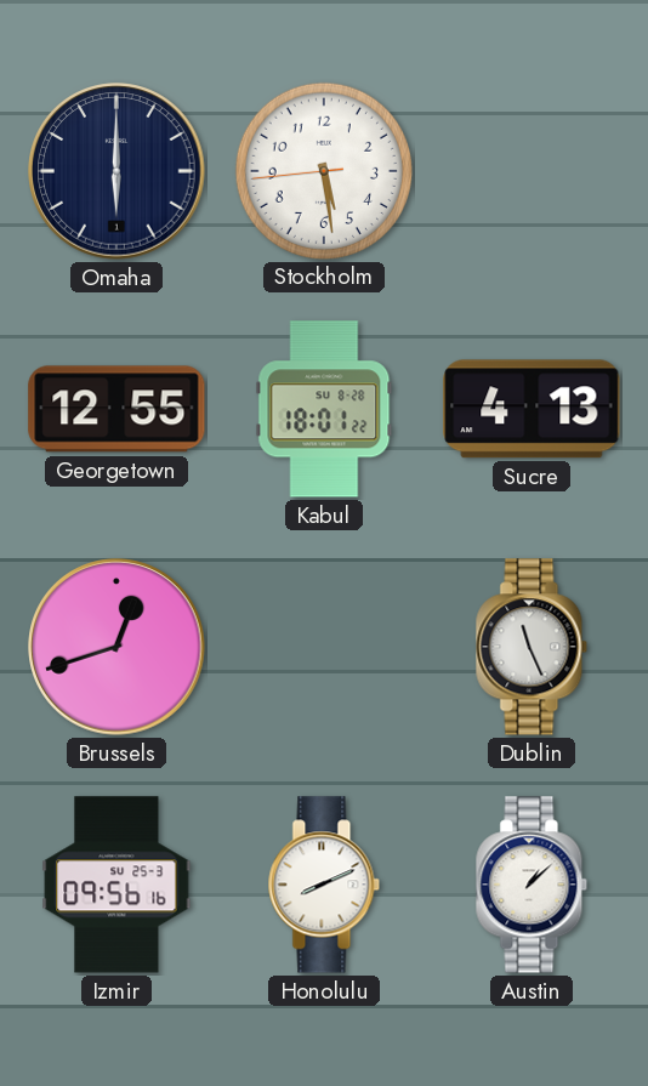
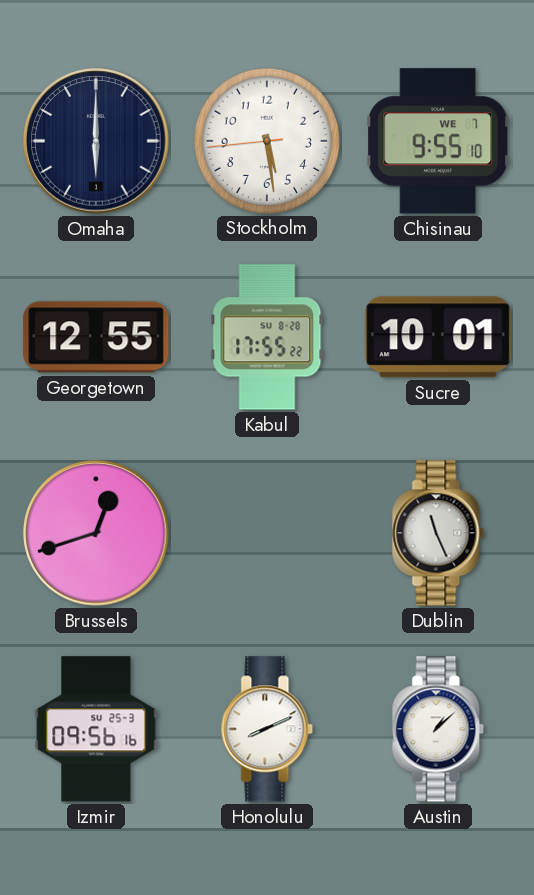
Chisinau: none -> 9:55
Kabul: 18:01 -> 17:55
Sucre: 4:13 -> 10:01
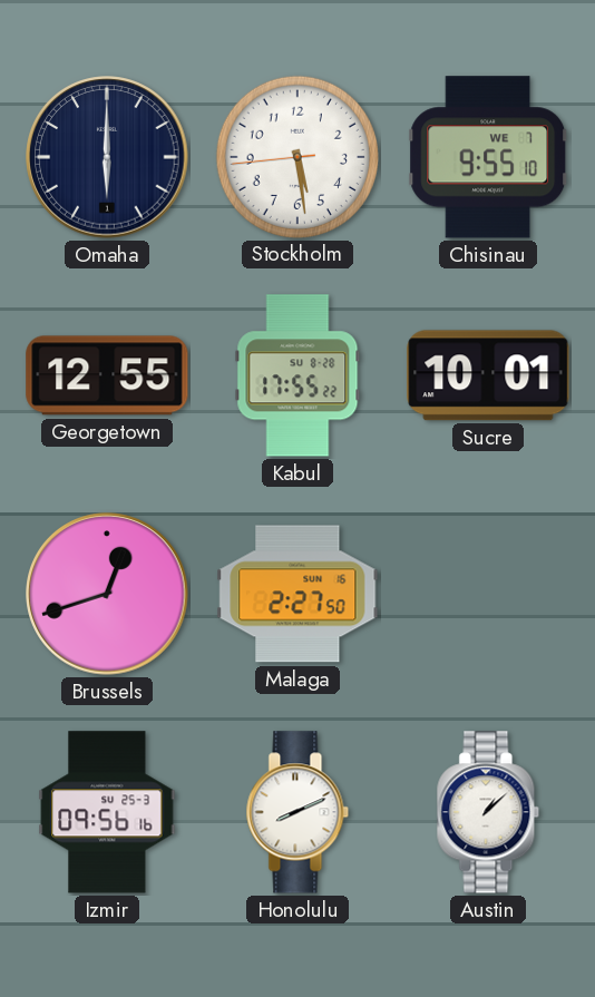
Malaga: none -> 2:27
Dublin: 11:26 -> none
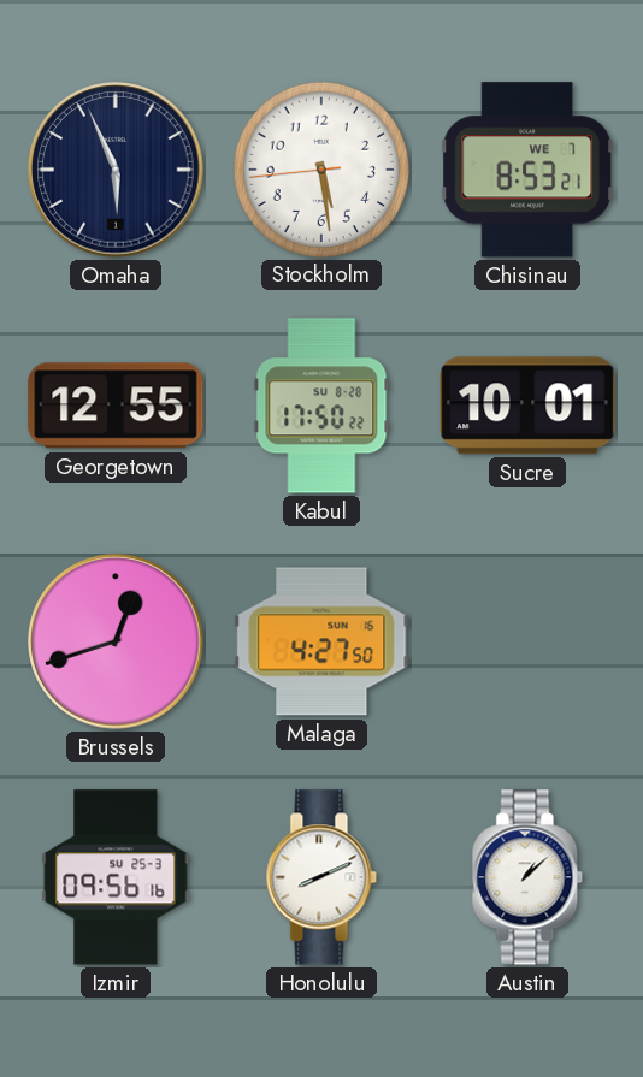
Omaha: 6:00 -> 5:56
Chisinau: 9:55 -> 8:53
Kabul: 17:55 -> 17:50
Malaga: 2:27 -> 4:27
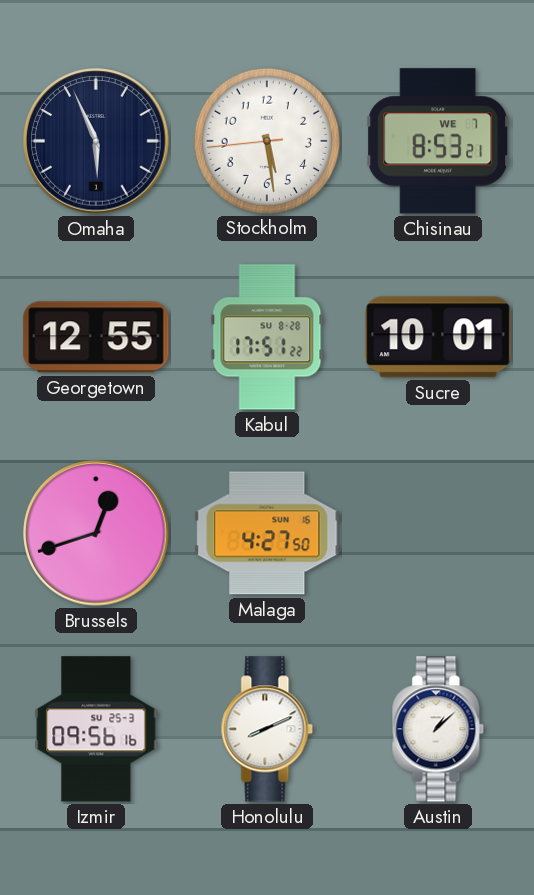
Kabul: 17:50 -> 17:51
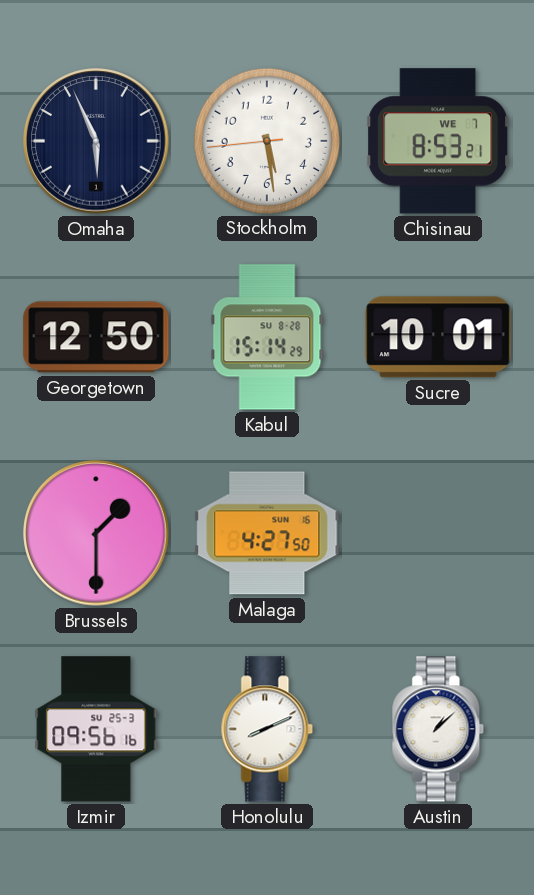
Georgetown: 12:55 -> 12:50
Kabul: 17:51 -> 15:14
Brussels: 12:42 -> 1:30
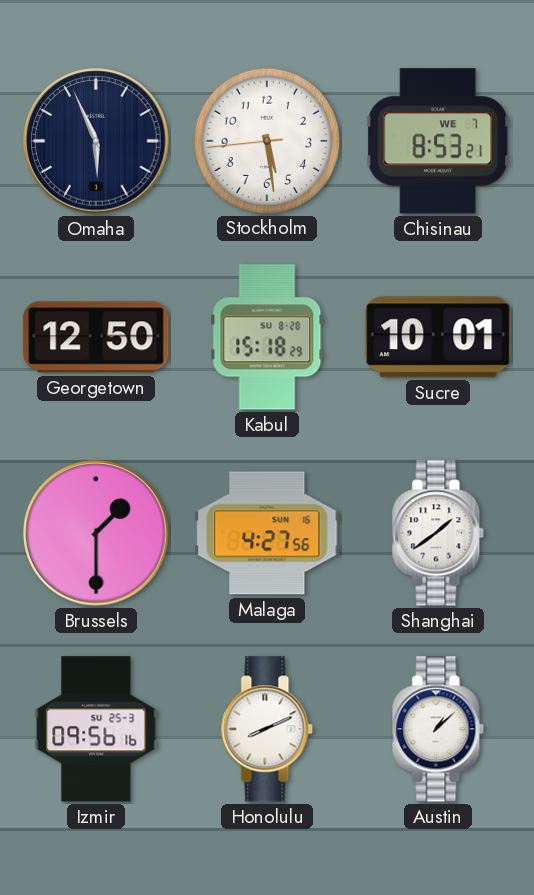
Kabul: 15:14 -> 15:18
Malaga: 4:27:50 -> 4:27:56
Shanghai: none -> 1:39
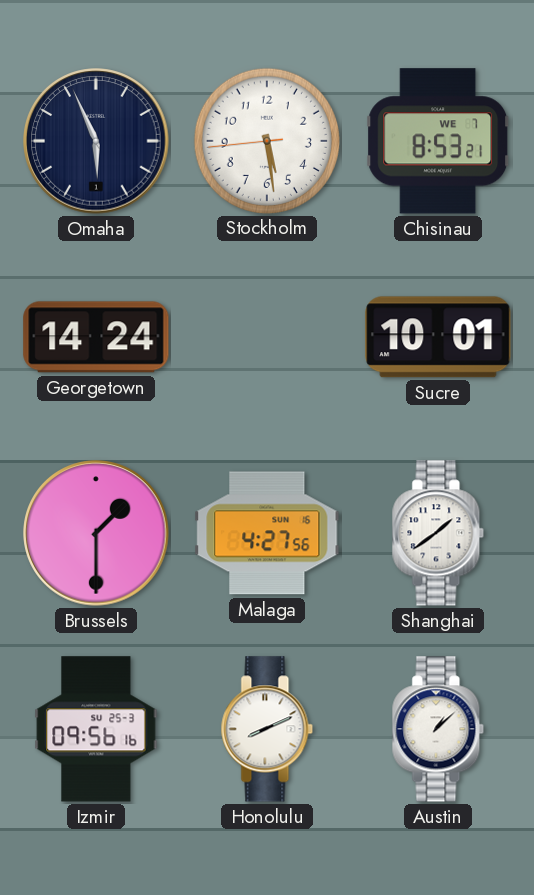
Georgetown: 12:50 -> 14:24
Kabul: 15:18 -> none
